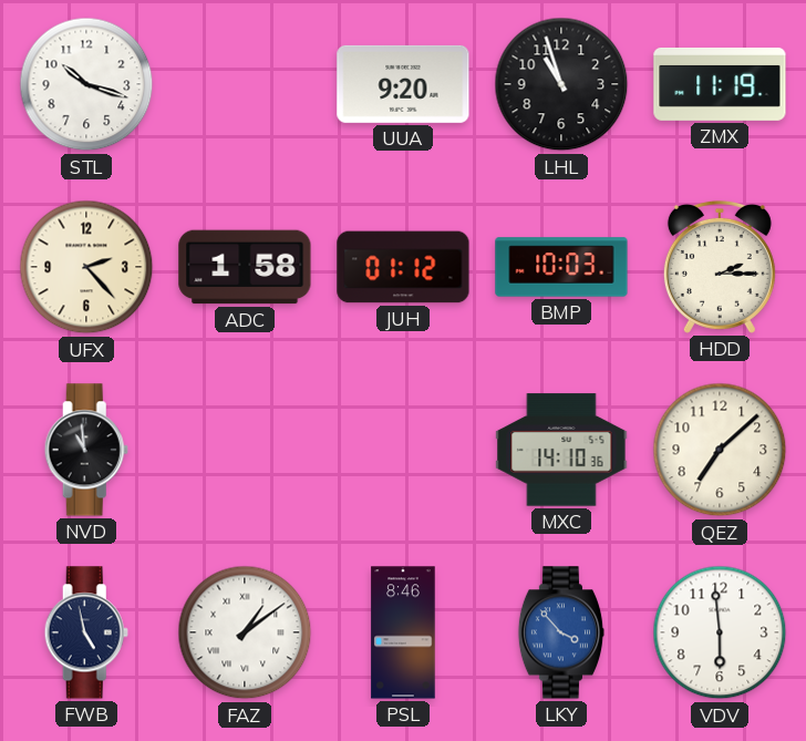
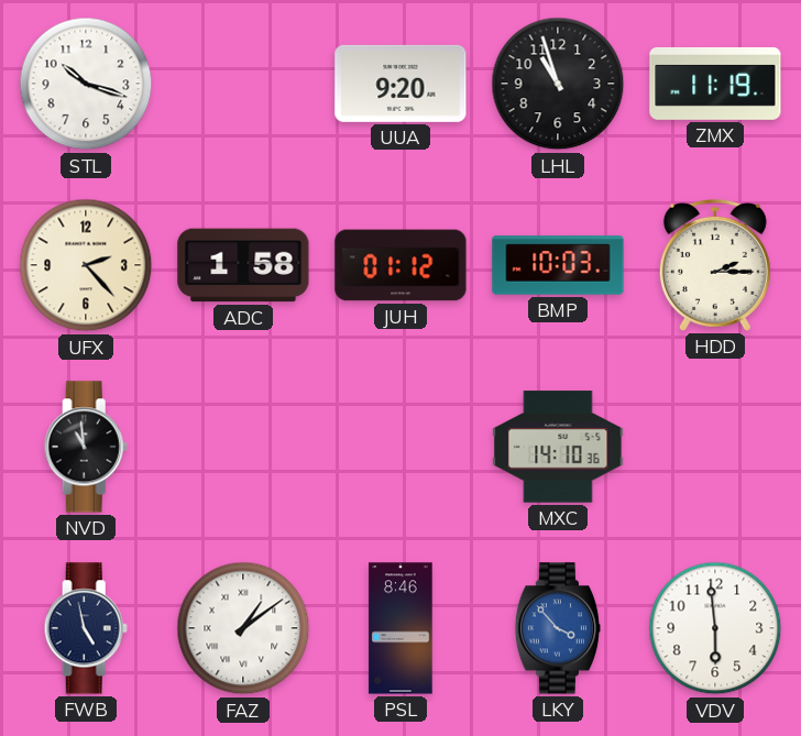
QEZ: 7:08 -> none
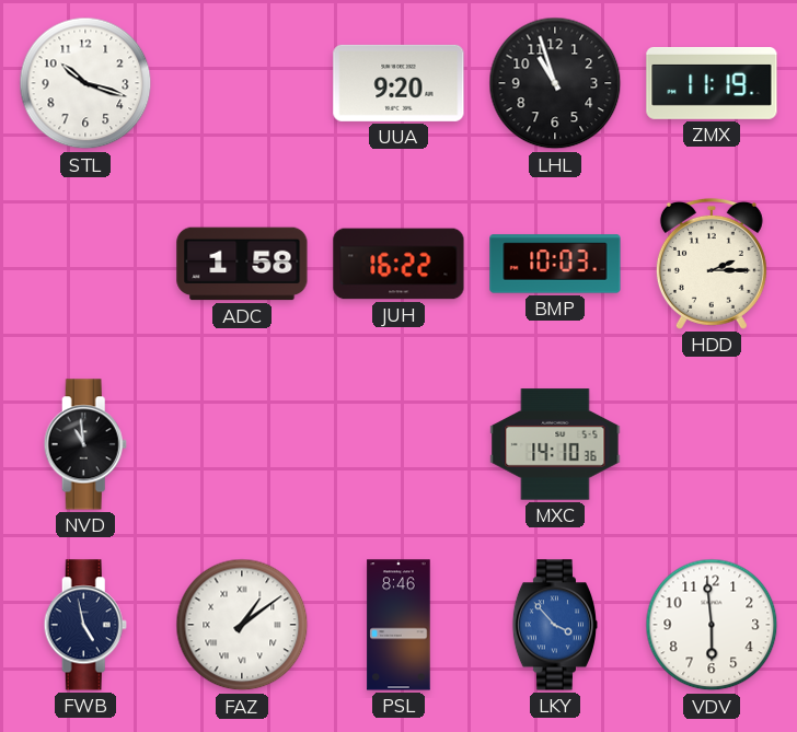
UFX: 2:23 -> none
JUH: 01:12 -> 16:22
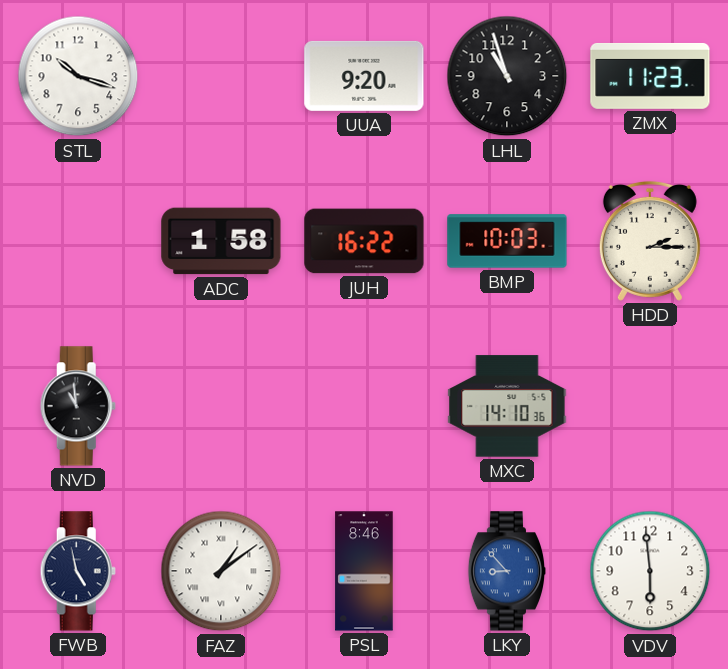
ZMX: 11:19 -> 11:23
LKY: 3:53 -> 8:53
